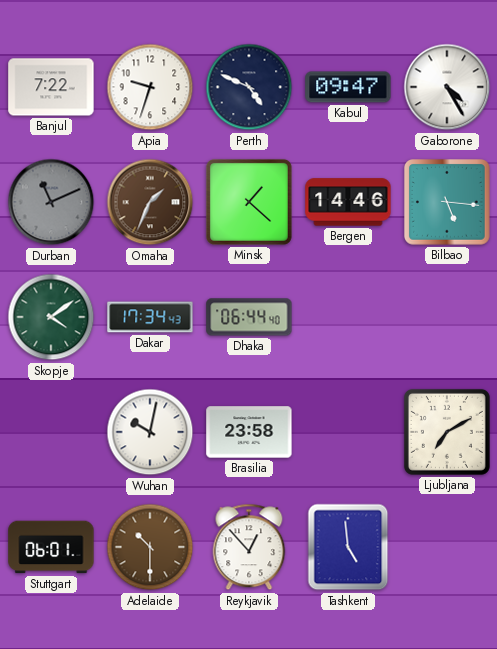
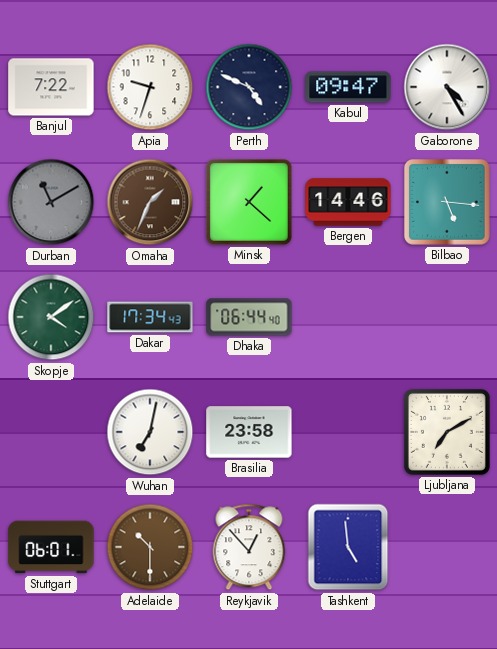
Durban: 11:11 -> 11:10
Wuhan: 10:02 -> 7:02
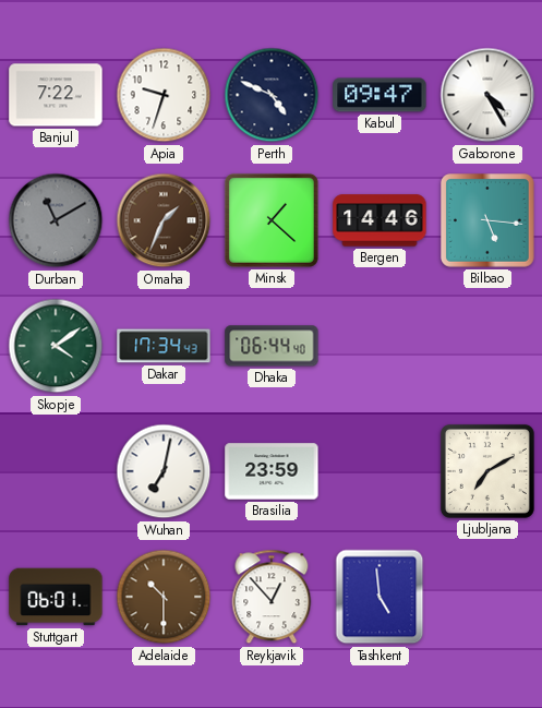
Brasilia: 23:58 -> 23:59
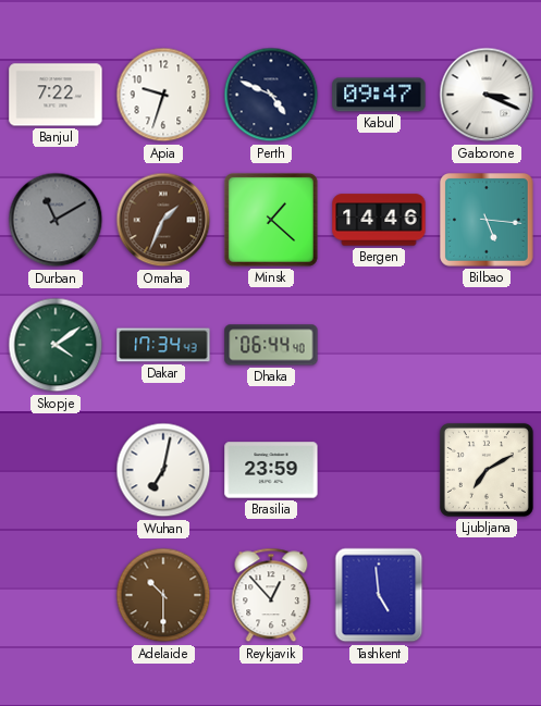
Gaborone: 4:25 -> 3:19
Stuttgart: 06:01 -> none
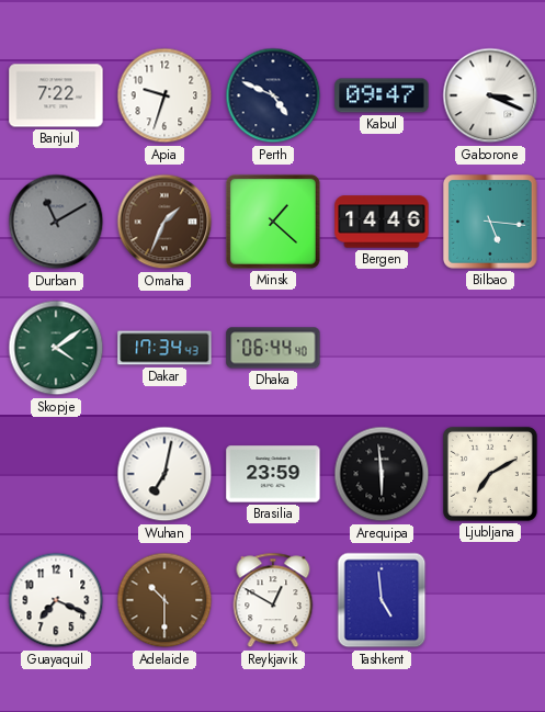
Arequipa: none -> 5:59
Guayaquil: none -> 7:19
Reykjavik: 12:53 -> 12:50
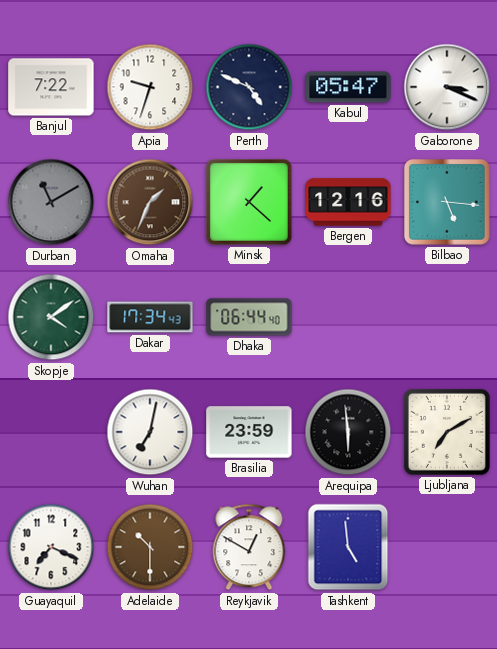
Kabul: 09:47 -> 05:47
Bergen: 14:46 -> 12:16
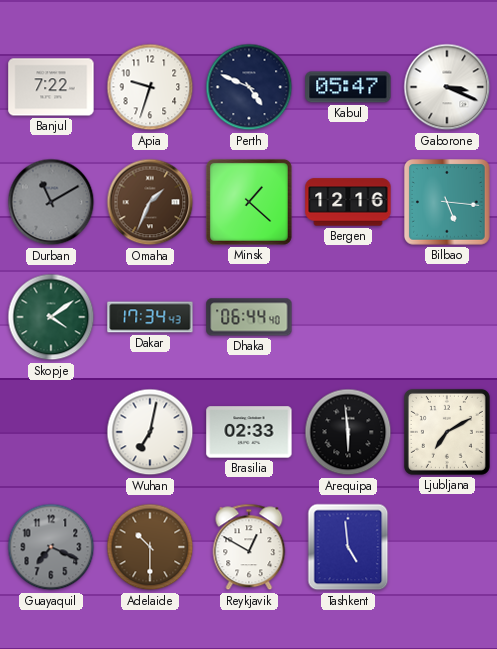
Brasilia: 23:59 -> 02:33
Guayaquil dial: white -> grey
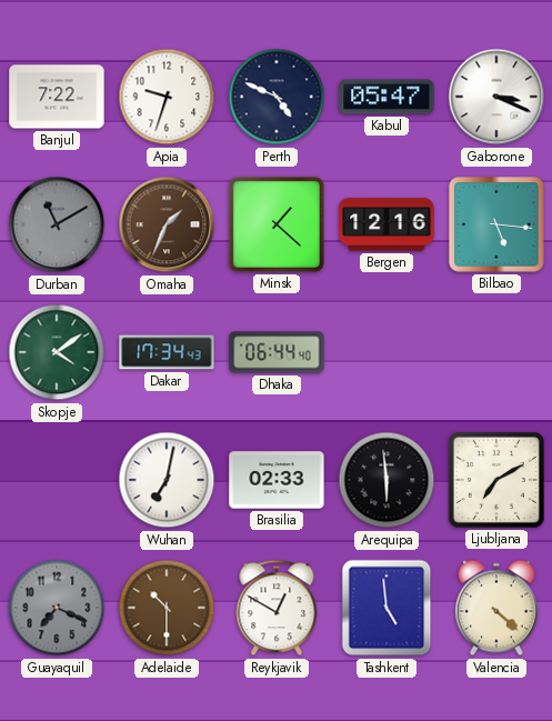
Valencia: none -> 4:22
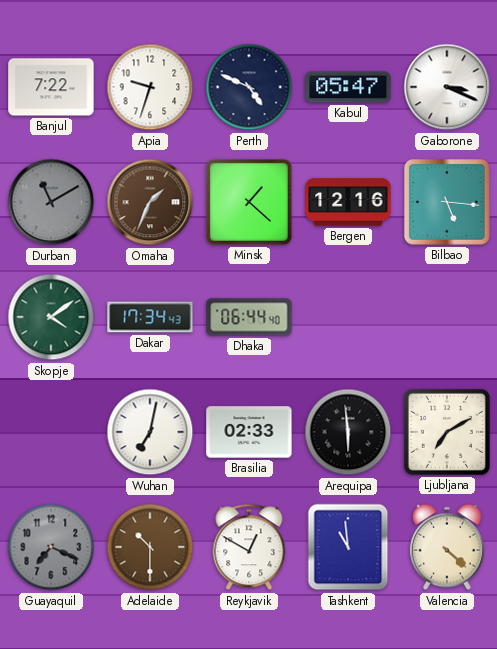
Tashkent: 4:59 -> 10:59
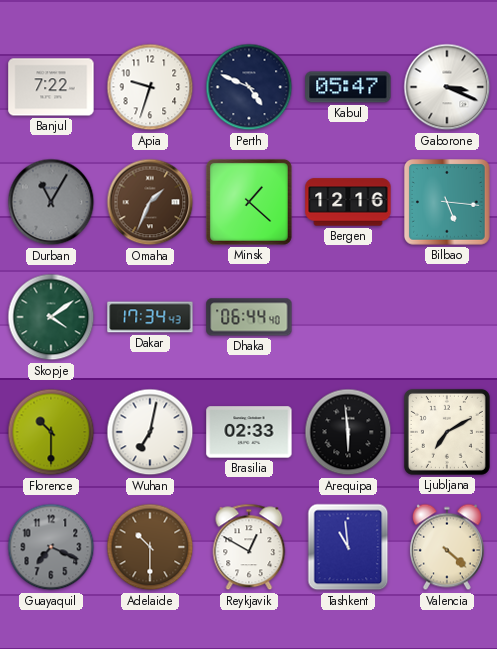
Durban: 11:10 -> 11:05
Florence: none -> 10:30
